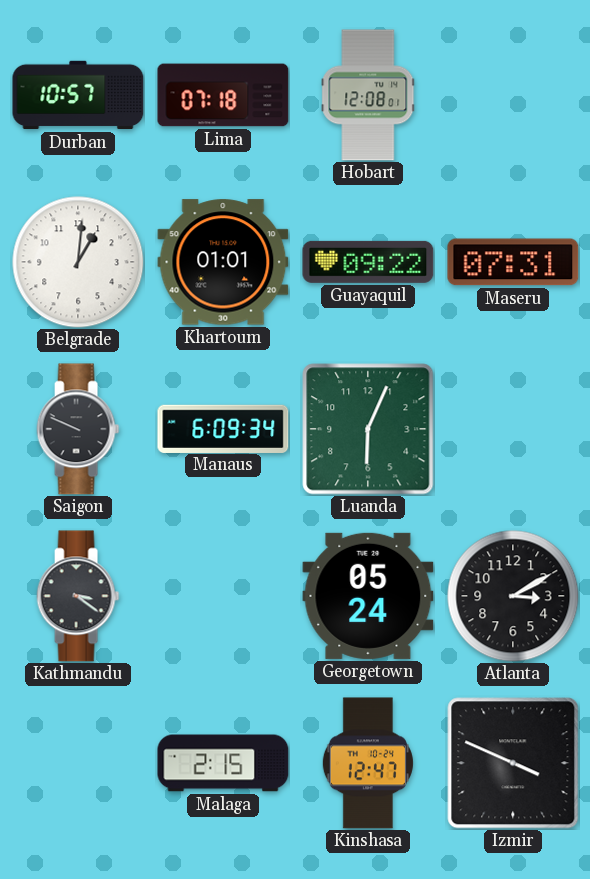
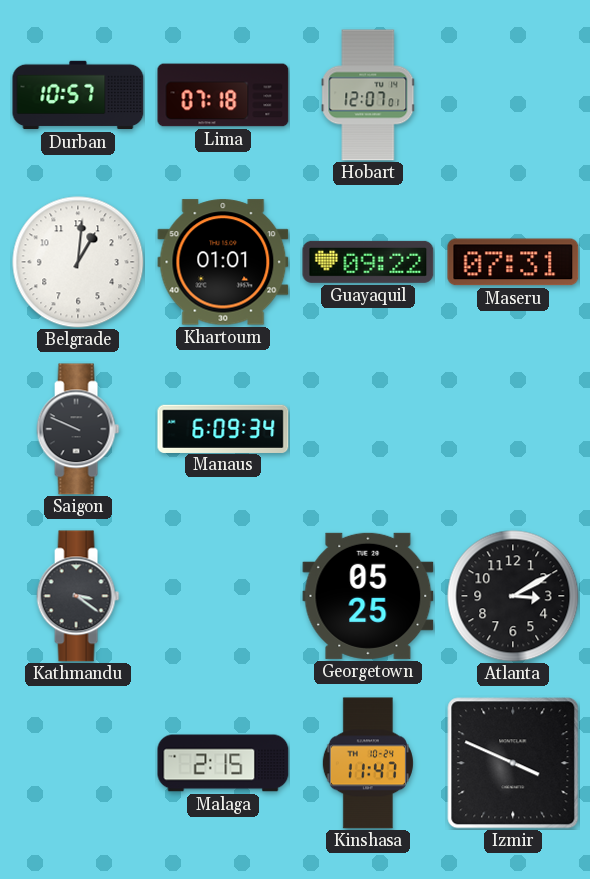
Hobart: 12:08 -> 12:07
Luanda: 6:04 -> none
Georgetown: 05:24 -> 05:25
Kinshasa: 12:47 -> 11:47
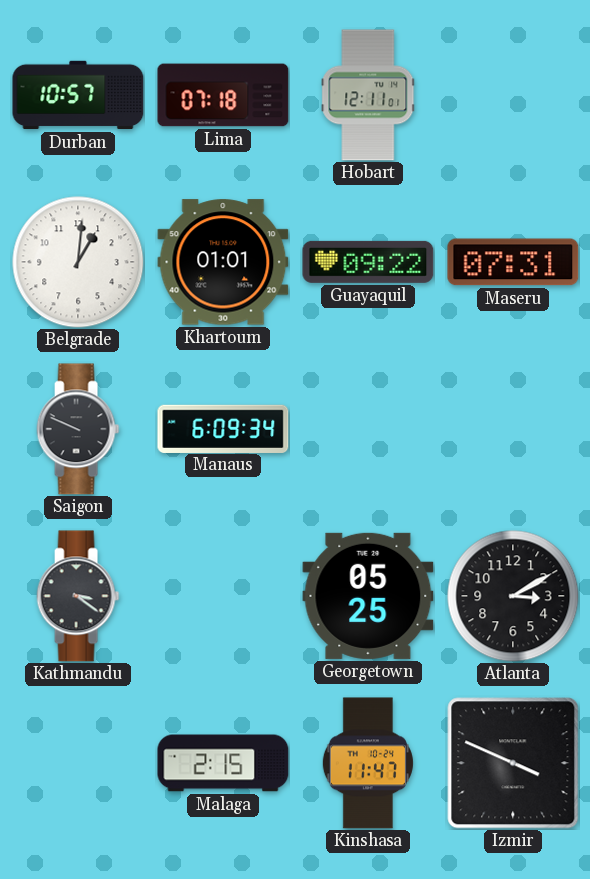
Hobart: 12:07 -> 12:11
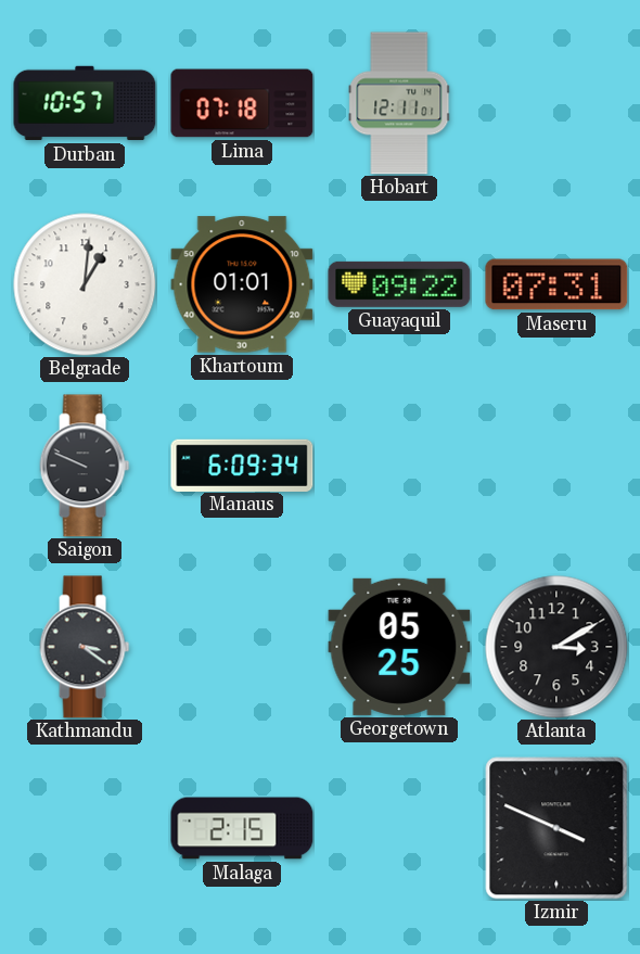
Kinshasa: 11:47 -> none
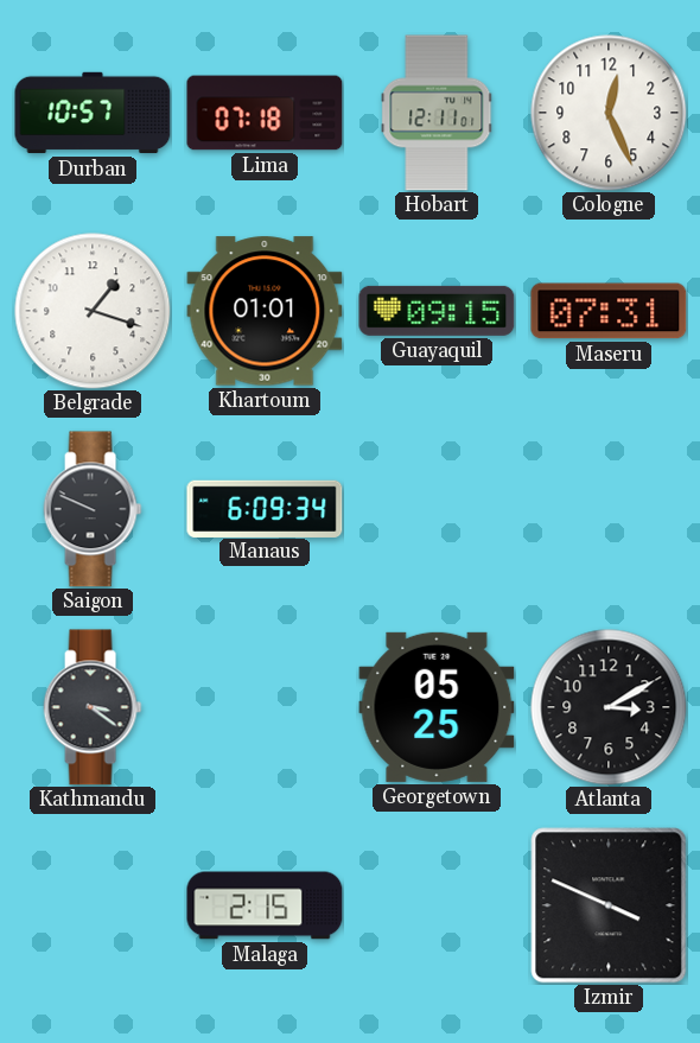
Cologne: none -> 12:26
Belgrade: 1:01 -> 1:18
Guayaquil: 09:22 -> 09:15
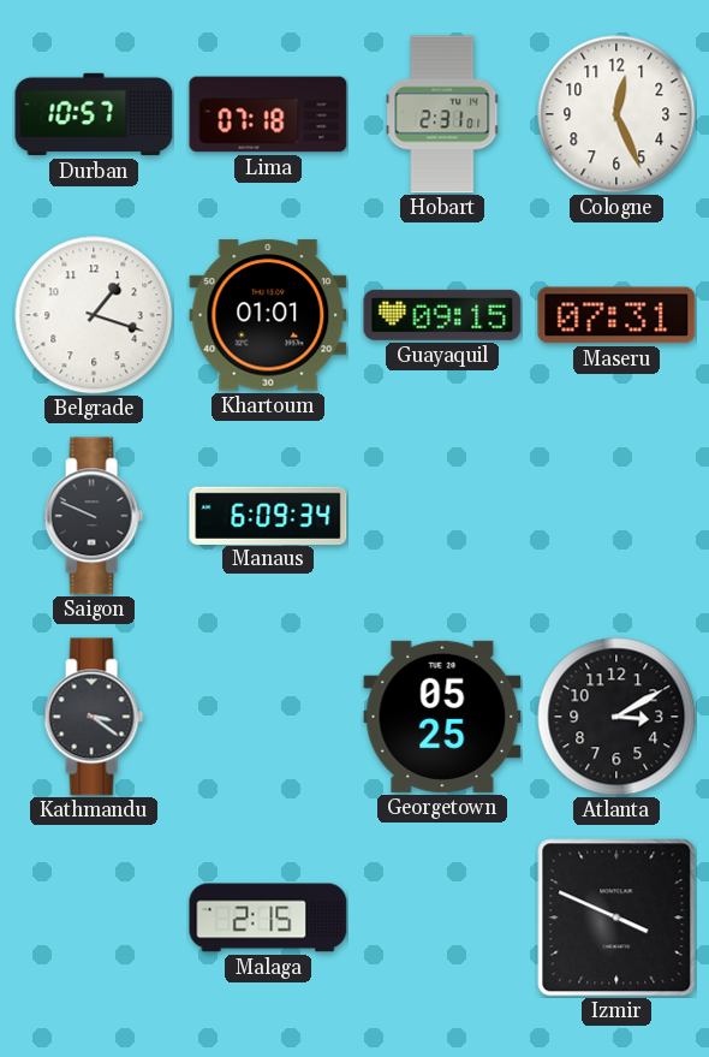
Hobart: 12:11 -> 2:31
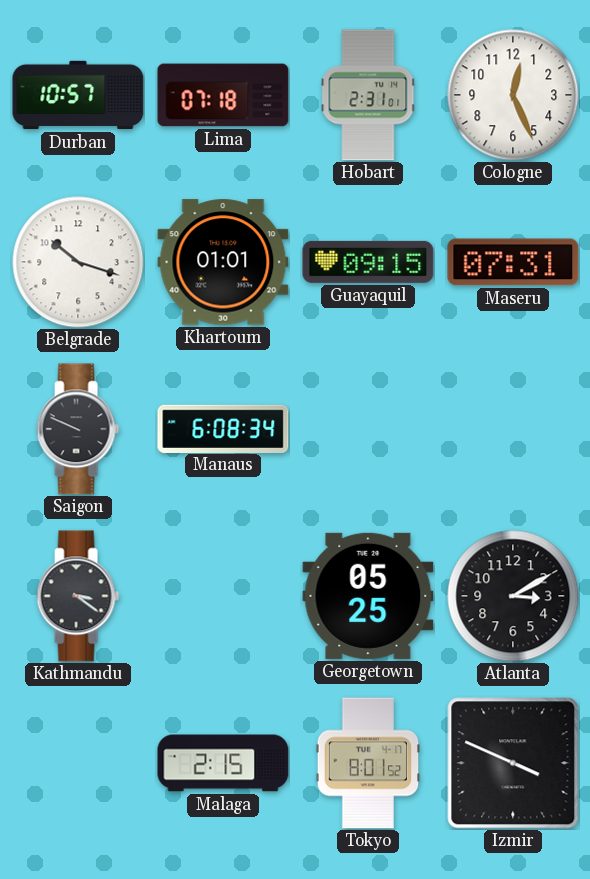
Belgrade: 1:18 -> 10:18
Manaus: 6:09 -> 6:08
Tokyo: none -> 8:01
